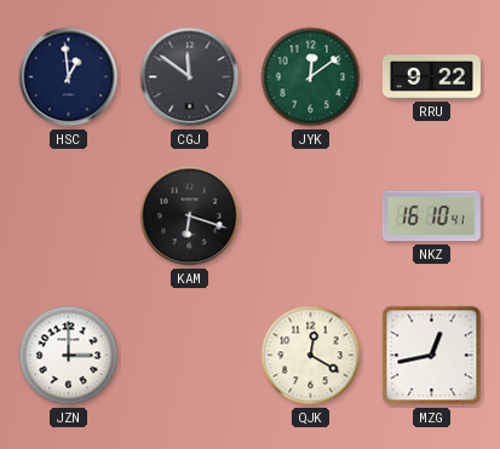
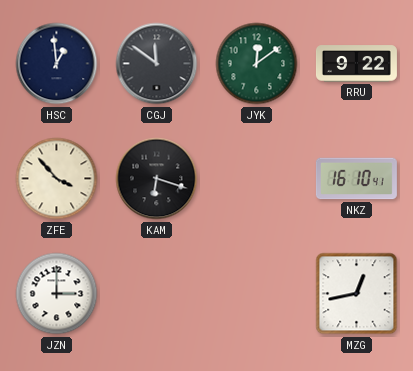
ZFE: none -> 3:53
QJK: 12:20 -> none
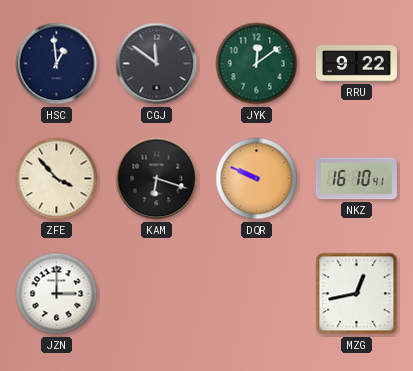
DQR: none -> 9:49
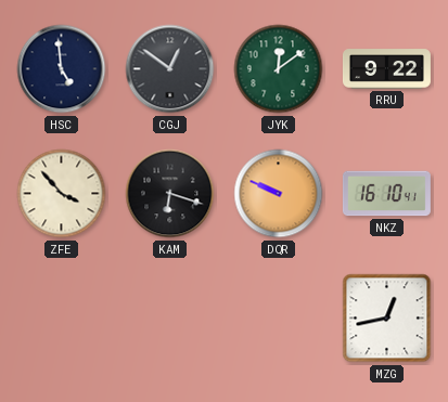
HSC: 12:59 -> 4:59
CGJ: 11:51 -> 12:51
JZN: 3:00 -> none
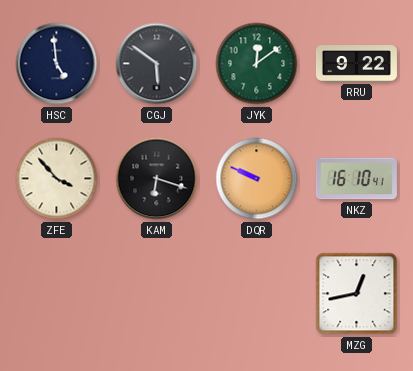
CGJ: 12:51 -> 5:51
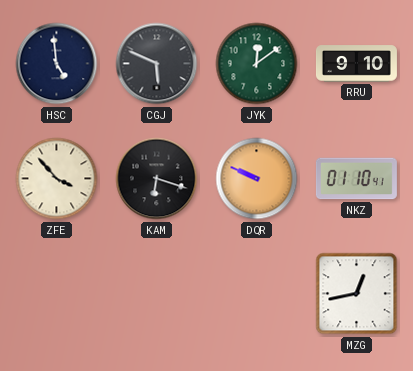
CGJ: 5:51 -> 5:49
RRU: 9:22 -> 9:10
NKZ: 16:10 -> 01:10
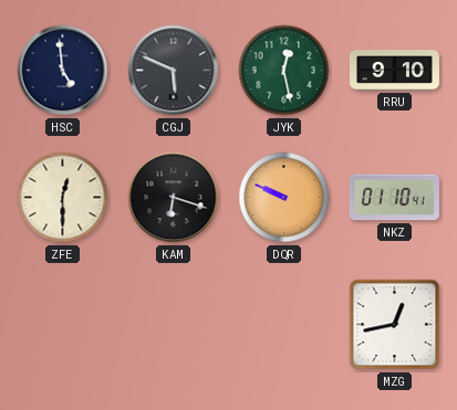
JYK: 12:09 -> 12:28
ZFE: 3:53 -> 12:30
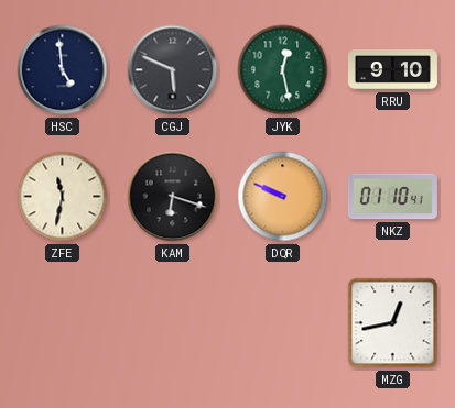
ZFE: 12:30 -> 11:32
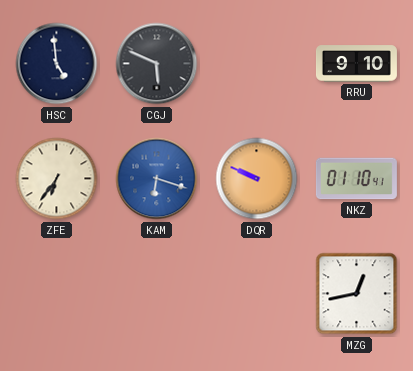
JYK: 12:28 -> none
ZFE: 11:32 -> 6:36
KAM dial: black -> blue
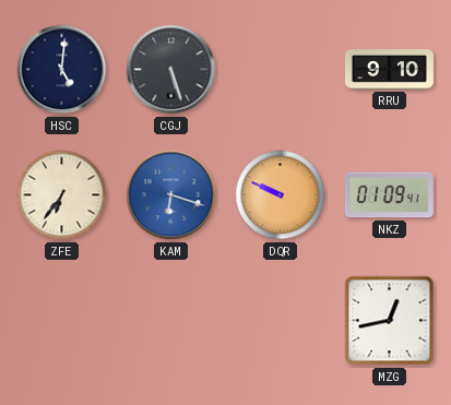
HSC: 4:59 -> 5:01
CGJ: 5:49 -> 5:27
NKZ: 01:10 -> 01:09
